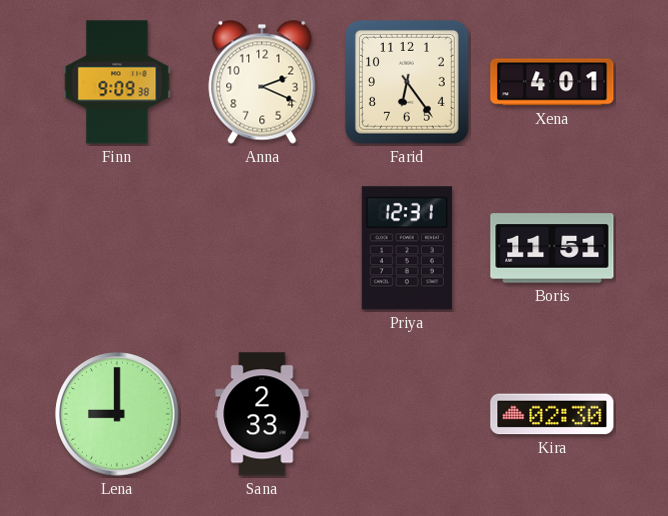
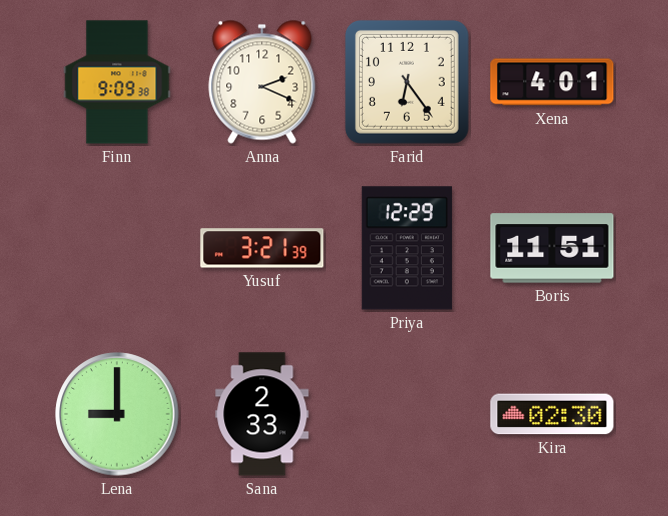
Yusuf: none -> 3:21
Priya: 12:31 -> 12:29
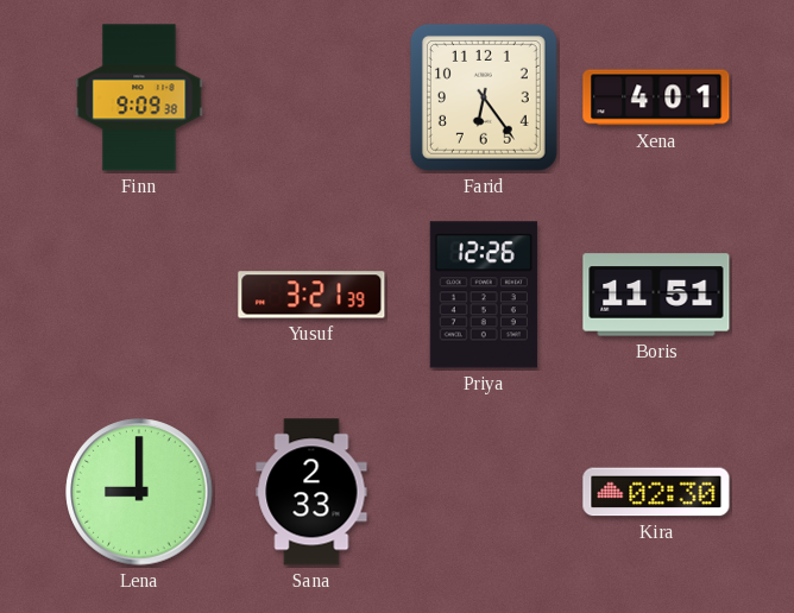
Anna: 2:19 -> none
Priya: 12:29 -> 12:26
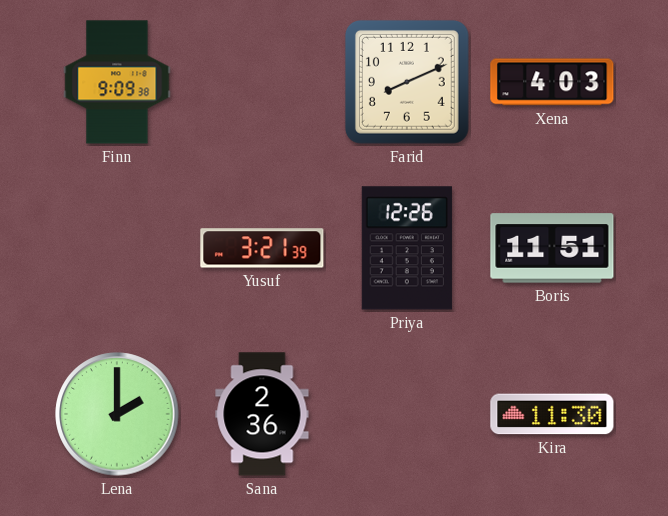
Farid: 6:24 -> 8:11
Xena: 4:01 -> 4:03
Lena: 9:00 -> 2:00
Sana: 2:33 -> 2:36
Kira: 02:30 -> 11:30
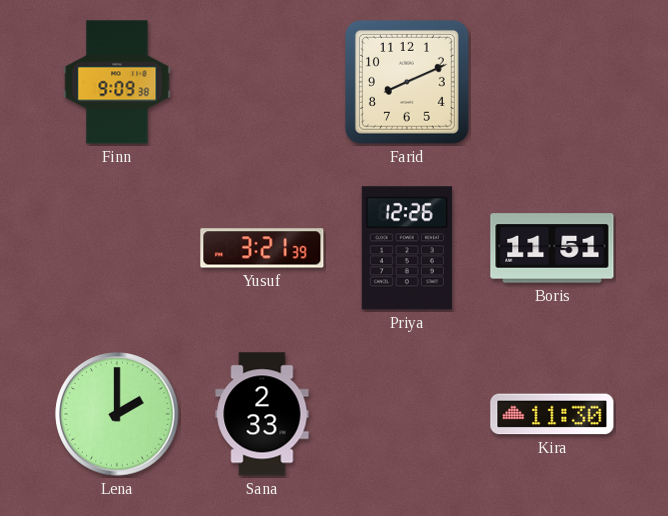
Xena: 4:03 -> none
Sana: 2:36 -> 2:33
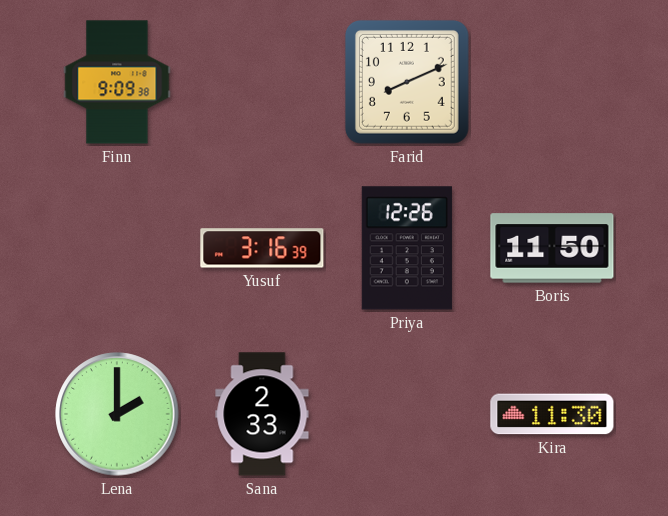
Yusuf: 3:21 -> 3:16
Boris: 11:51 -> 11:50
